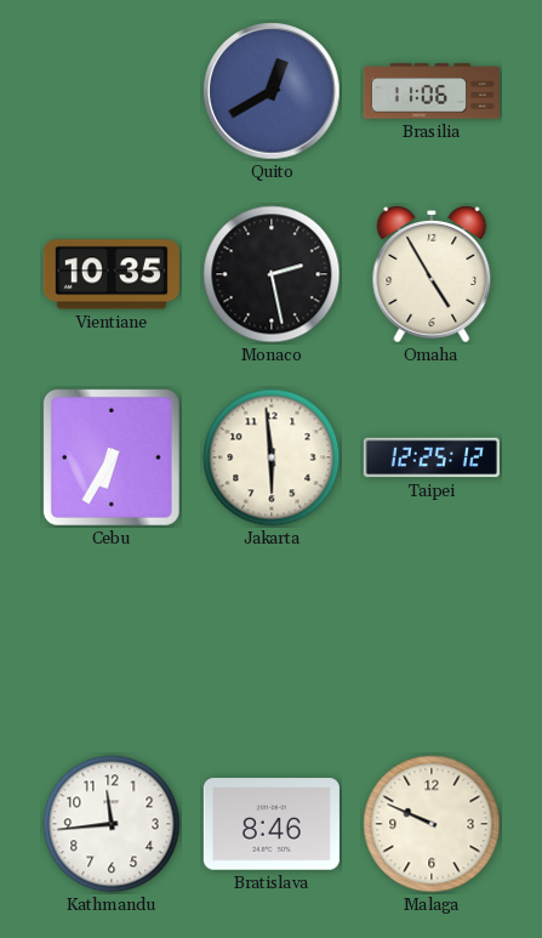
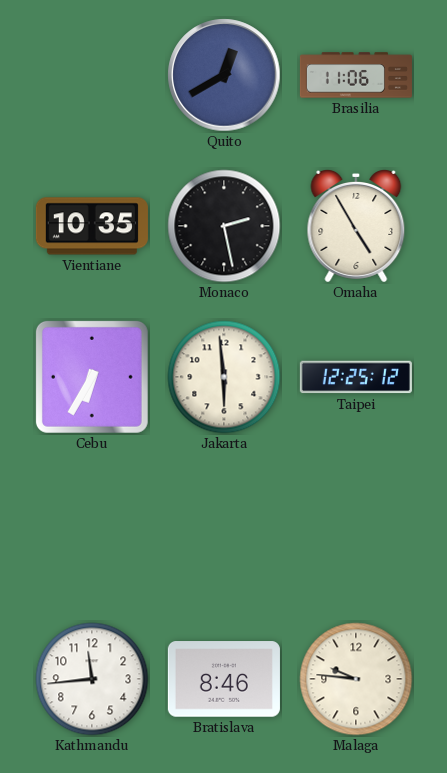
Malaga: 9:49 -> 9:46
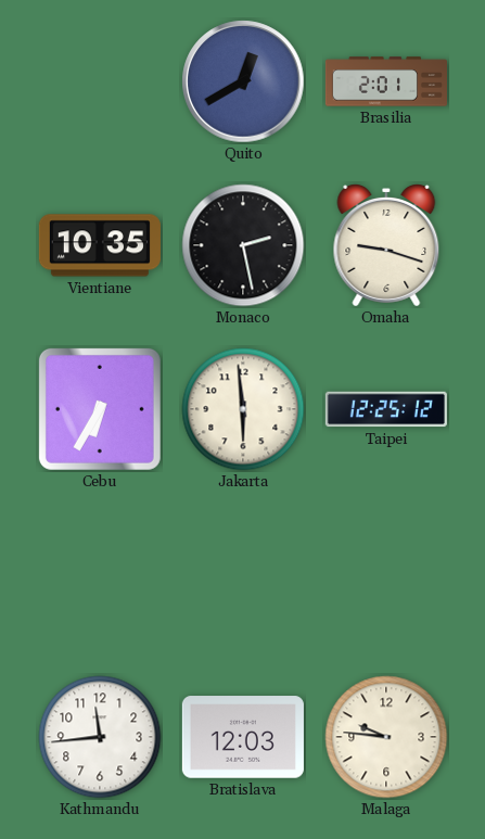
Brasilia: 11:06 -> 2:01
Omaha: 4:55 -> 9:18
Bratislava: 8:46 -> 12:03
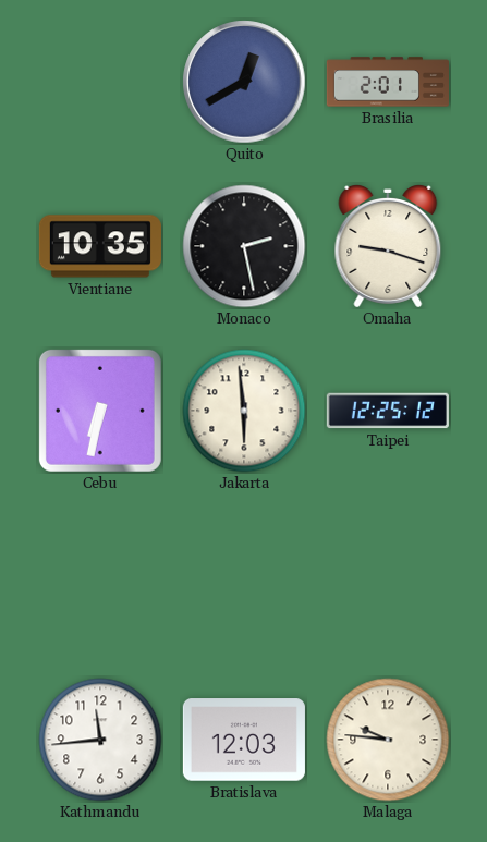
Cebu: 6:35 -> 6:32
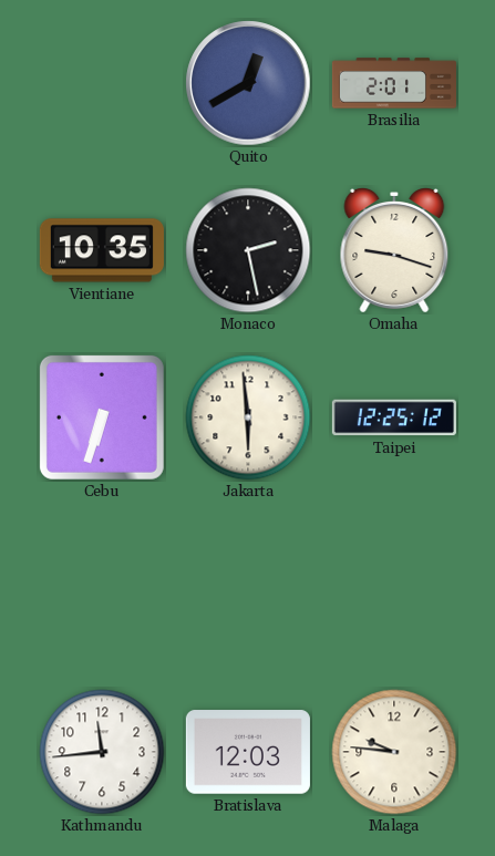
Cebu: 6:32 -> 6:33
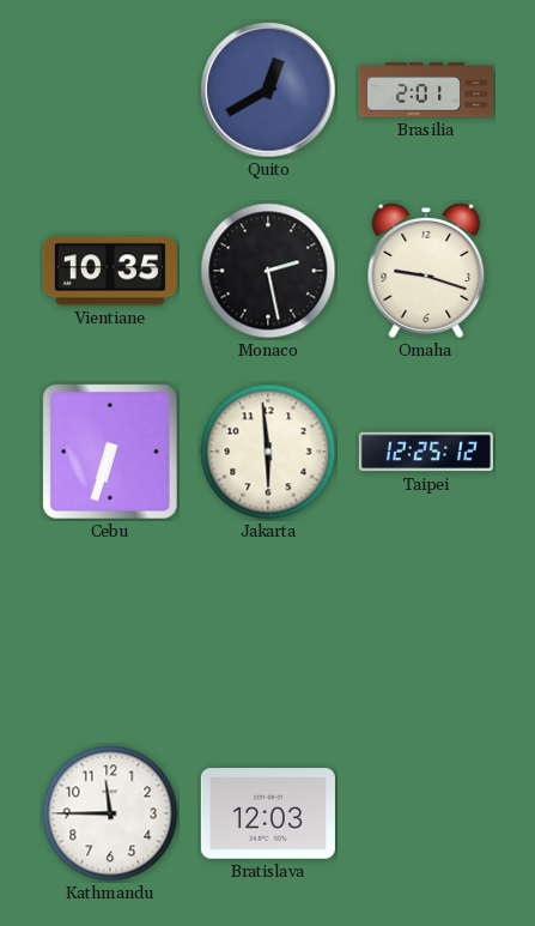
Kathmandu: 11:44 -> 11:45
Malaga: 9:46 -> none
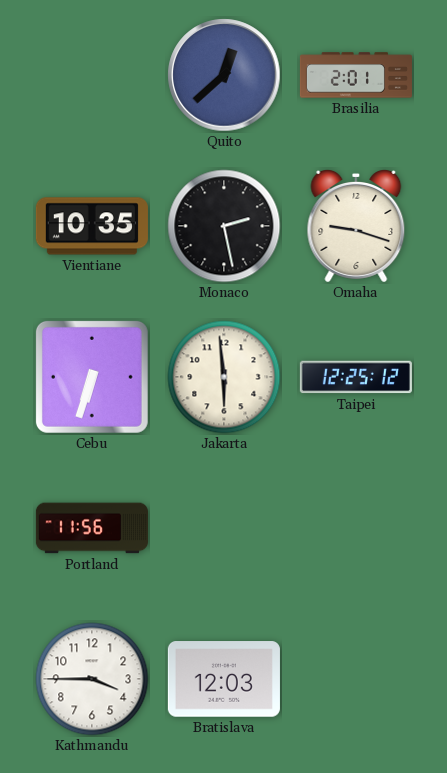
Quito: 12:40 -> 12:38
Portland: none -> 11:56
Kathmandu: 11:45 -> 3:45
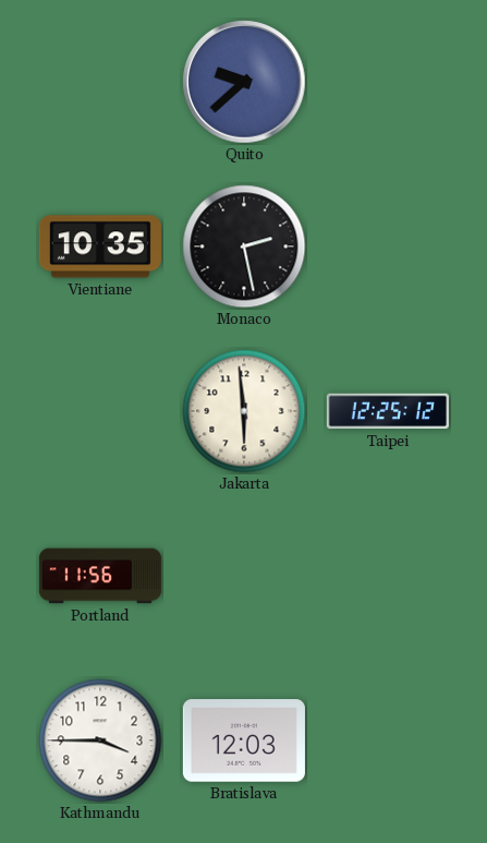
Quito: 12:38 -> 9:38
Brasilia: 2:01 -> none
Omaha: 9:18 -> none
Cebu: 6:33 -> none
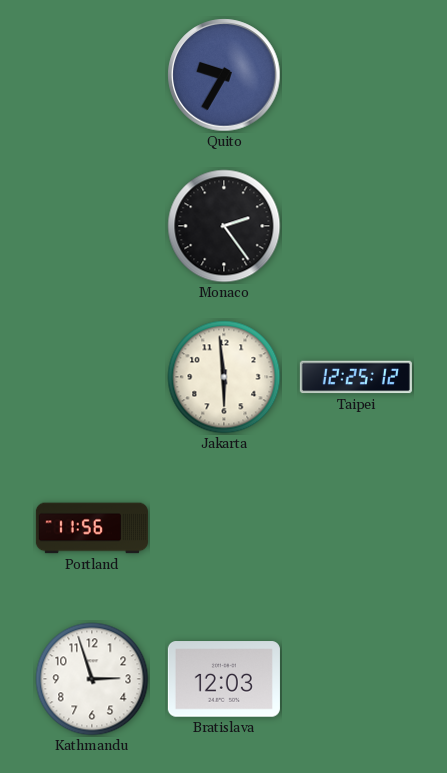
Quito: 9:38 -> 9:35
Vientiane: 10:35 -> none
Monaco: 2:28 -> 2:24
Kathmandu: 3:45 -> 2:57
